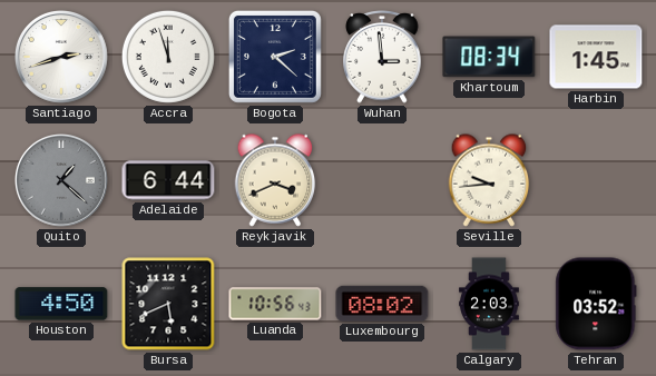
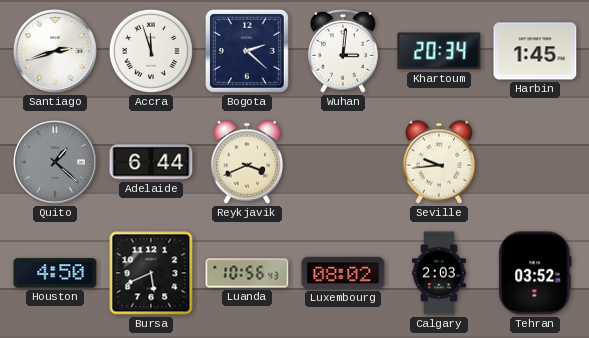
Wuhan: 2:59 -> 3:01
Khartoum: 08:34 -> 20:34
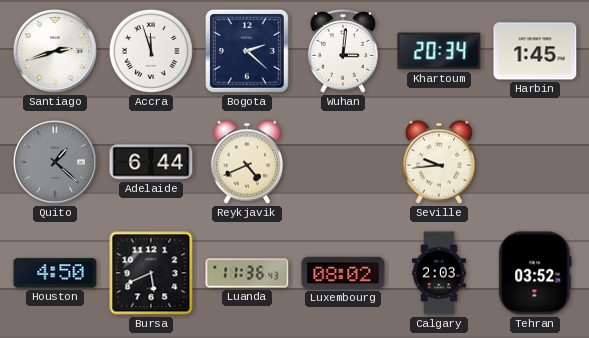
Reykjavik: 3:41 -> 4:41
Luanda: 10:56 -> 11:36
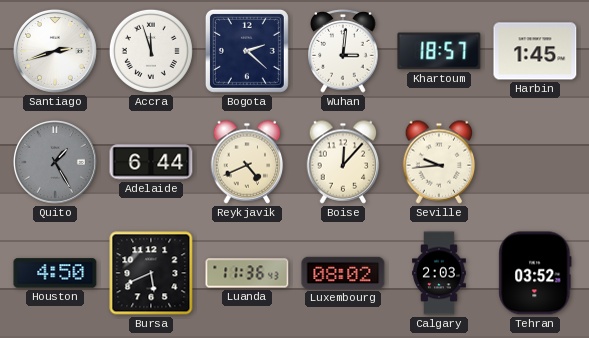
Khartoum: 20:34 -> 18:57
Quito: 1:22 -> 1:25
Boise: none -> 12:07
